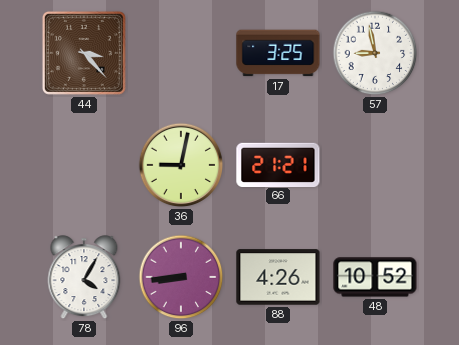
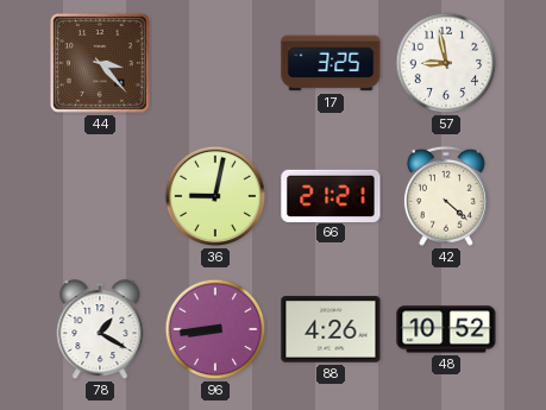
42: none -> 4:22
78: 4:05 -> 1:20
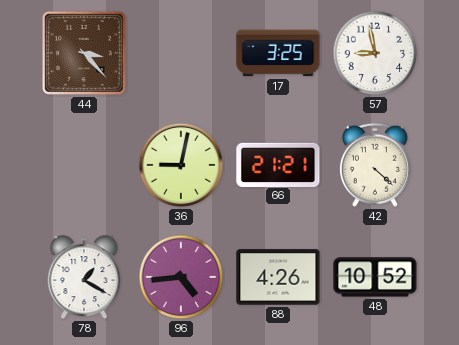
96: 8:44 -> 4:44
